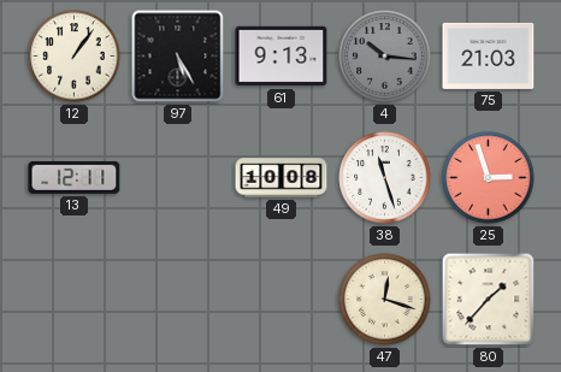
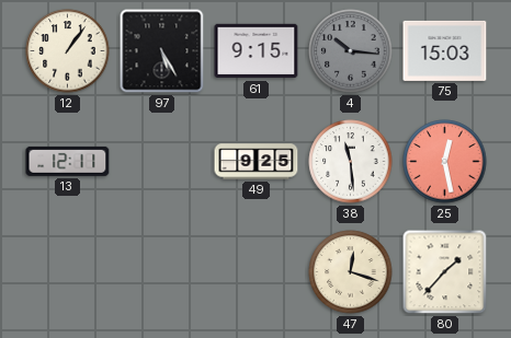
61: 9:13 -> 9:15
75: 21:03 -> 15:03
49: 10:08 -> 9:25
38: 11:27 -> 11:29
25: 2:57 -> 12:28
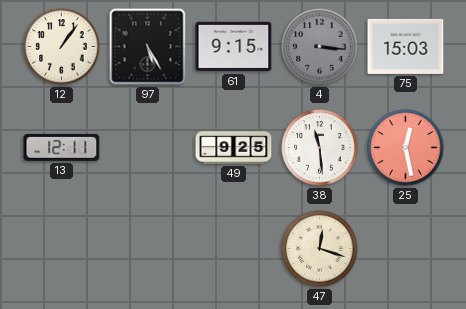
4: 10:16 -> 3:16
80: 1:37 -> none
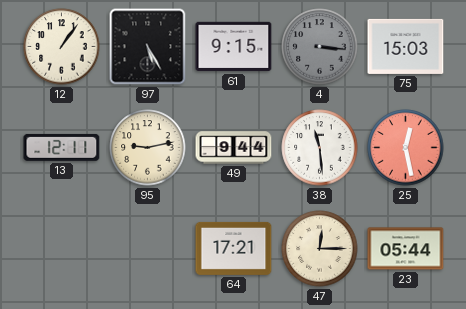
95: none -> 9:13
49: 9:25 -> 9:44
64: none -> 17:21
47: 12:18 -> 12:15
23: none -> 05:44
